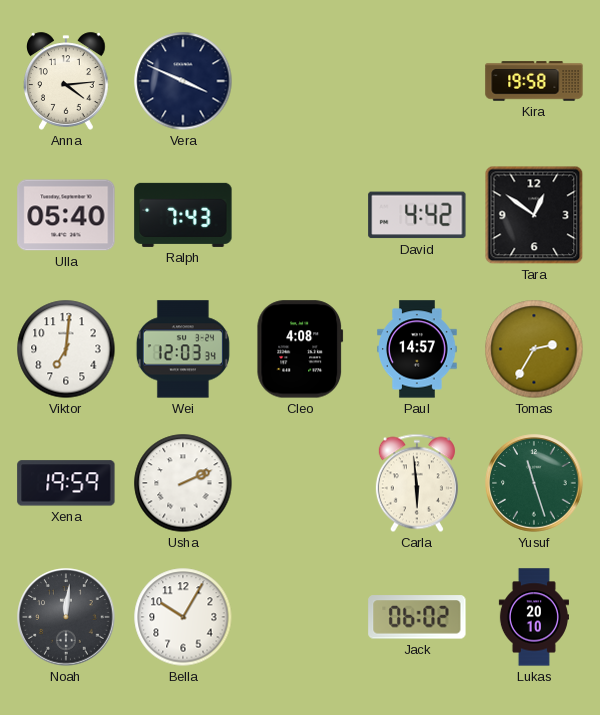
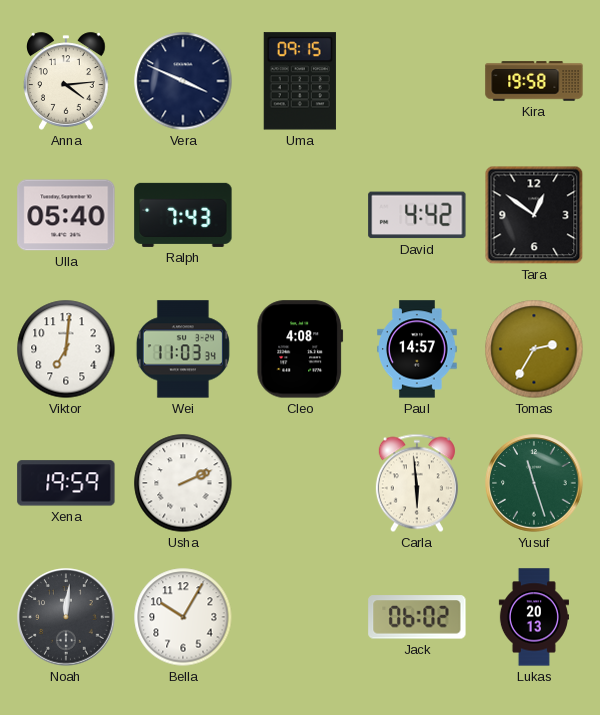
Uma: none -> 09:15
Wei: 12:03 -> 11:03
Lukas: 20:10 -> 20:13
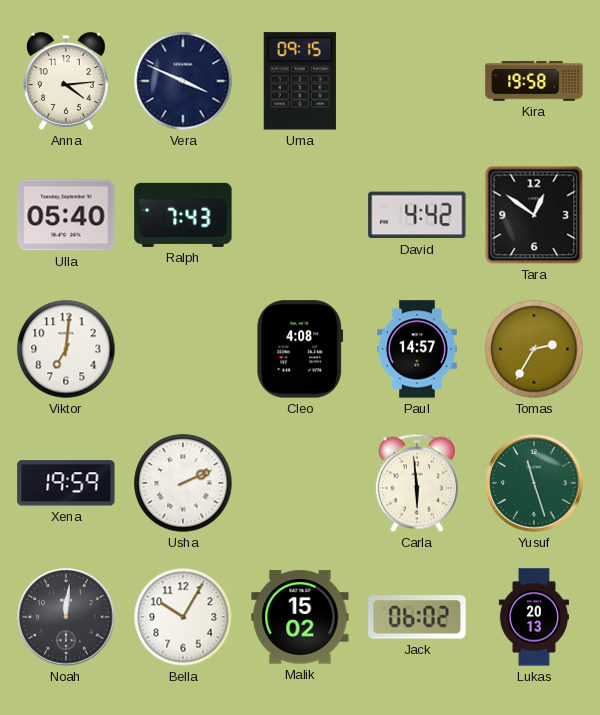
Wei: 11:03 -> none
Malik: none -> 15:02
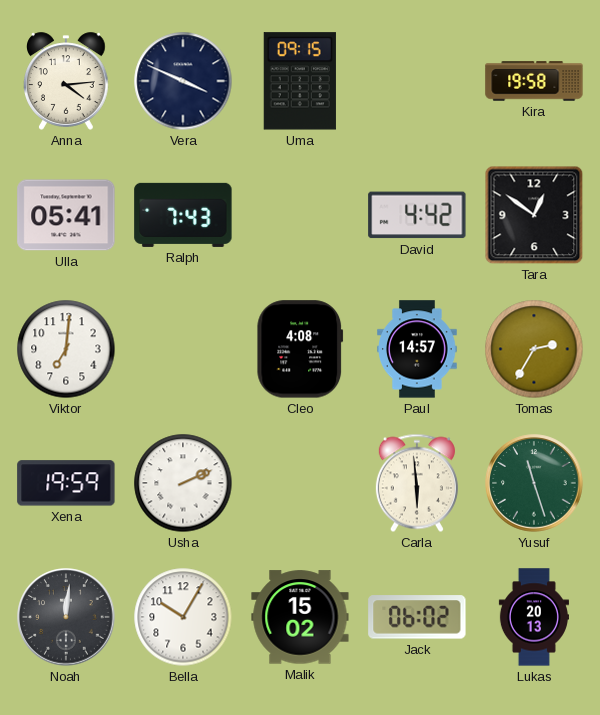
Ulla: 05:40 -> 05:41
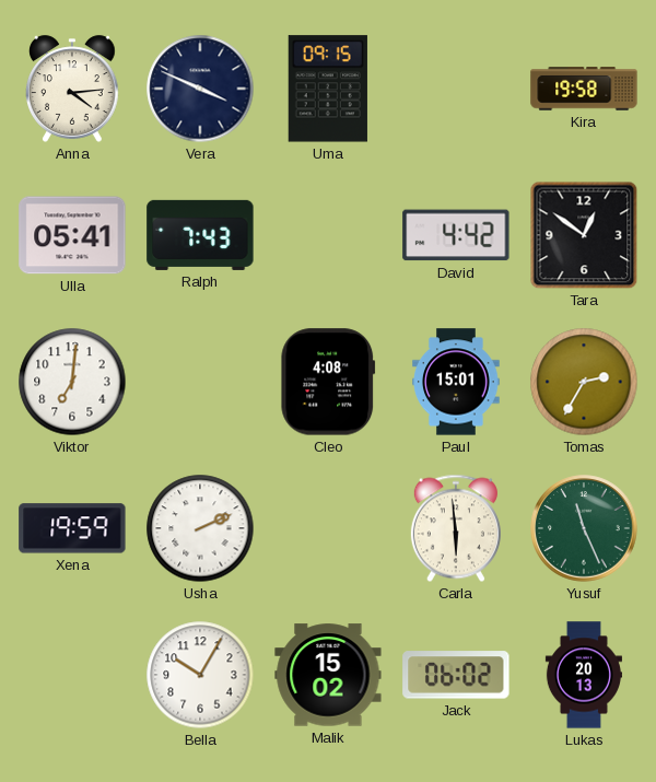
Paul: 14:57 -> 15:01
Yusuf: 11:27 -> 11:26
Noah: 12:01 -> none
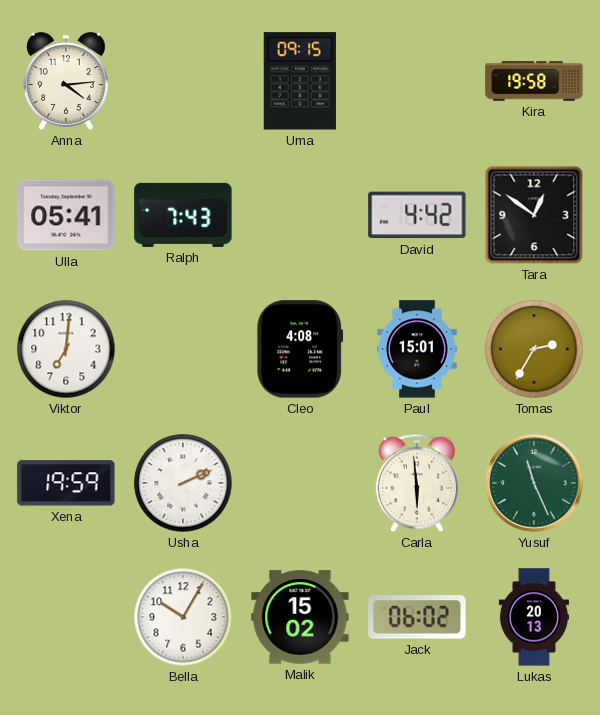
Vera: 3:49 -> none
